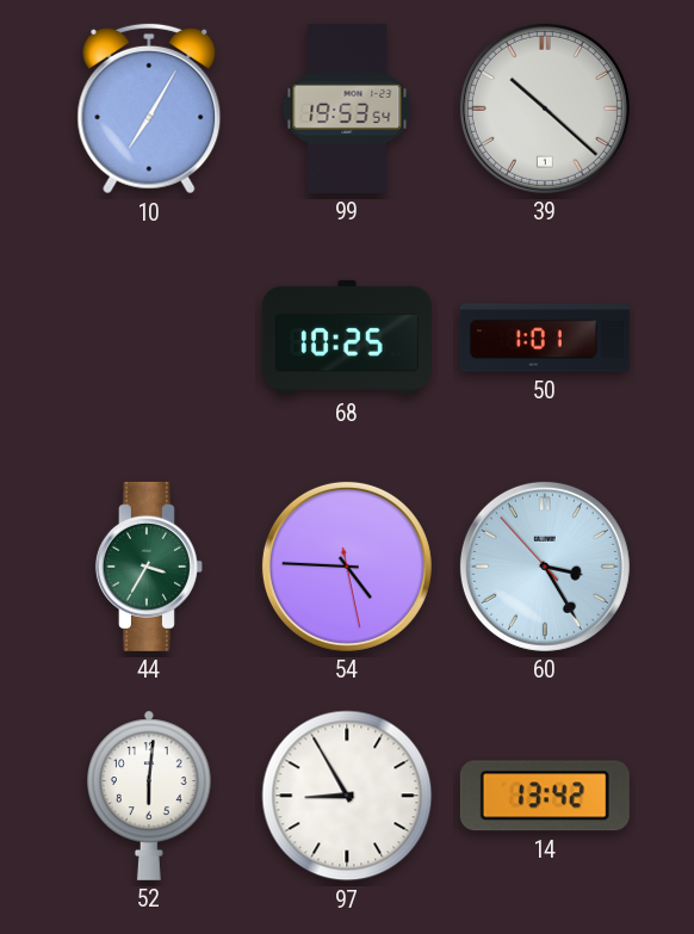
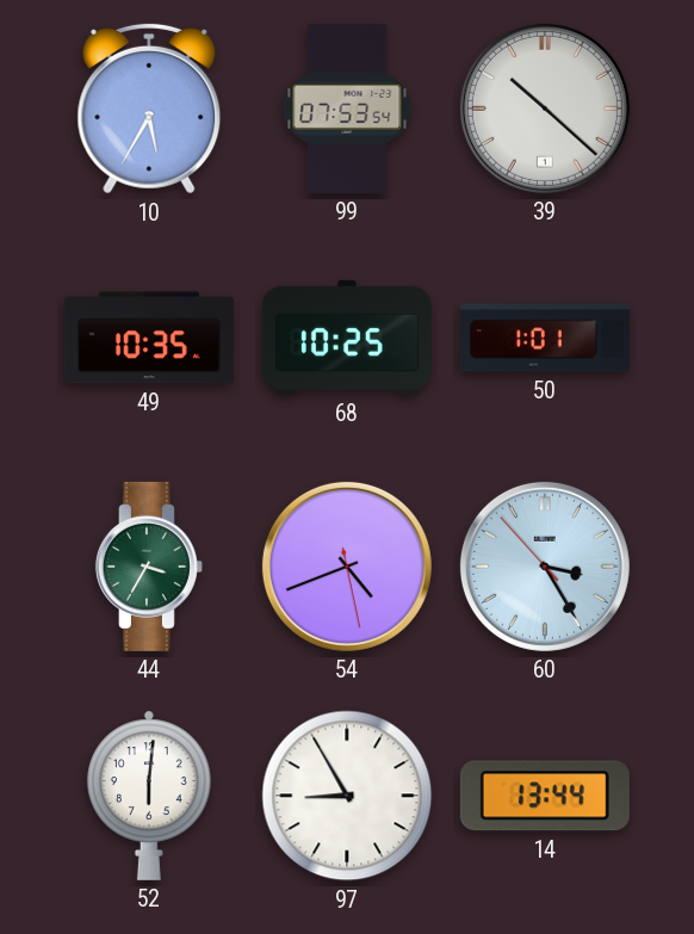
10: 7:05 -> 5:35
99: 19:53 -> 07:53
49: none -> 10:35
54: 4:45 -> 4:41
14: 13:42 -> 13:44
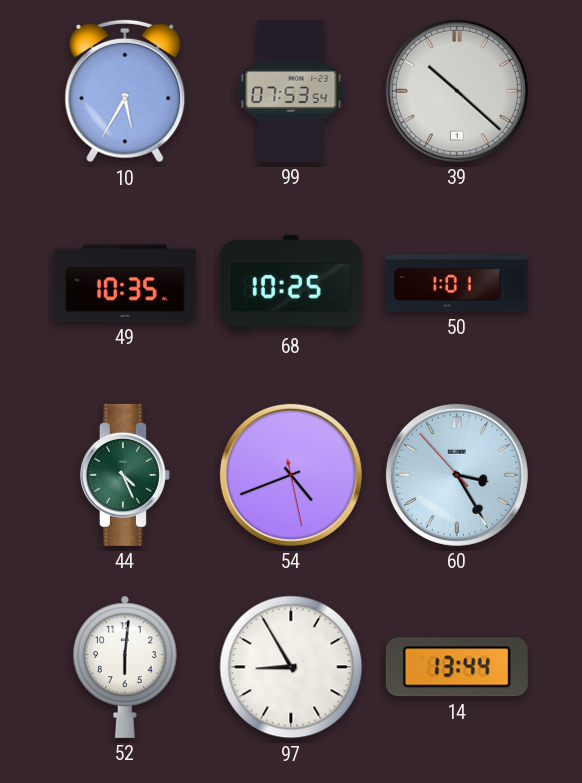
44: 3:35 -> 4:26
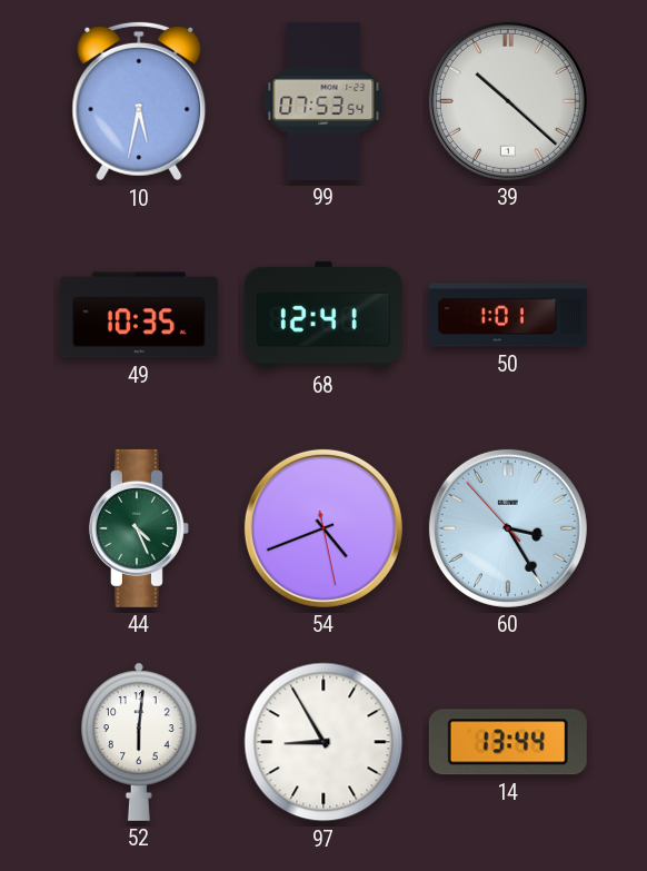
10: 5:35 -> 5:32
68: 10:25 -> 12:41
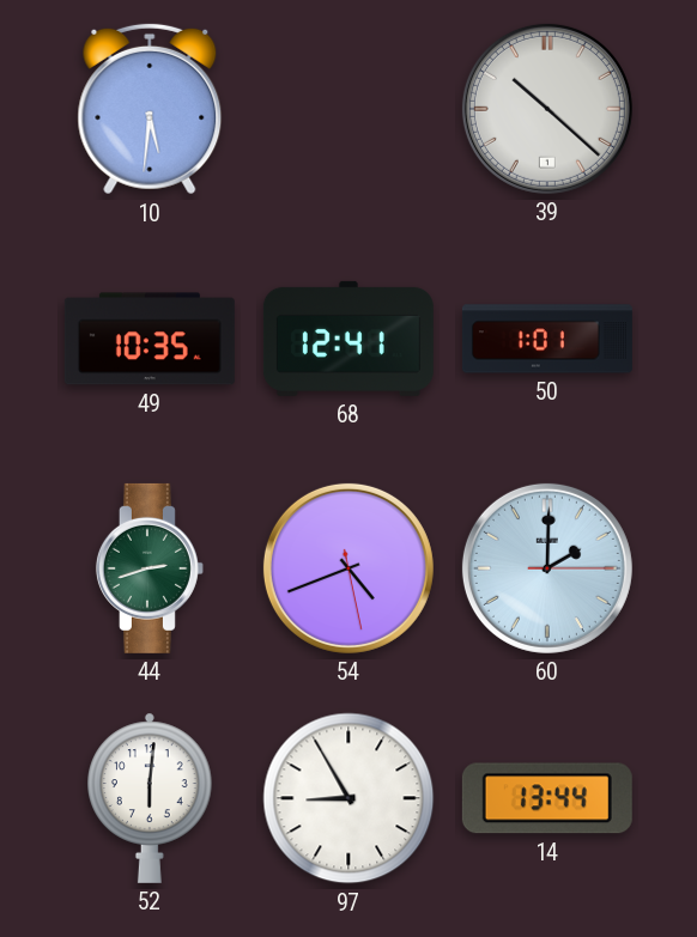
10: 5:32 -> 5:31
99: 07:53 -> none
44: 4:26 -> 2:42
60: 3:24 -> 2:00
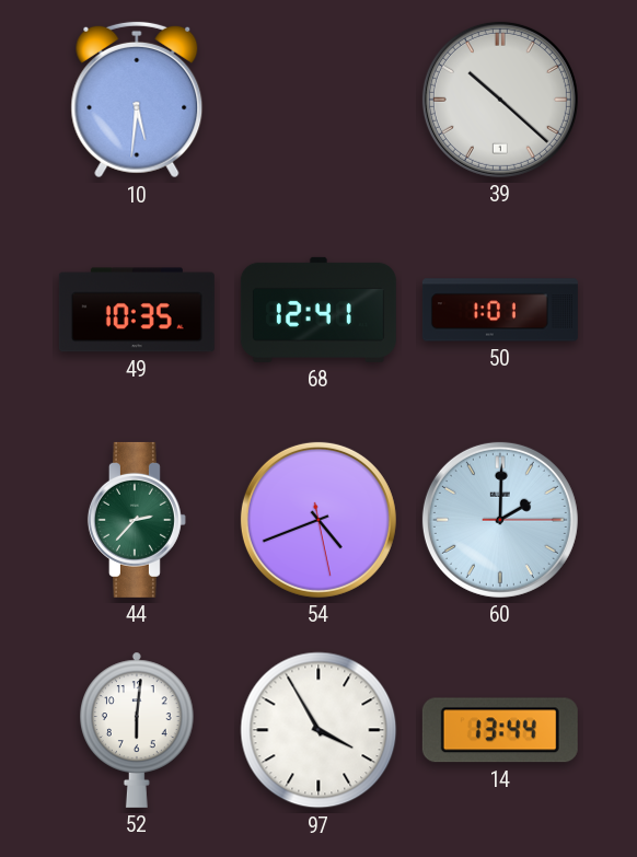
44: 2:42 -> 2:37
97: 8:55 -> 3:55
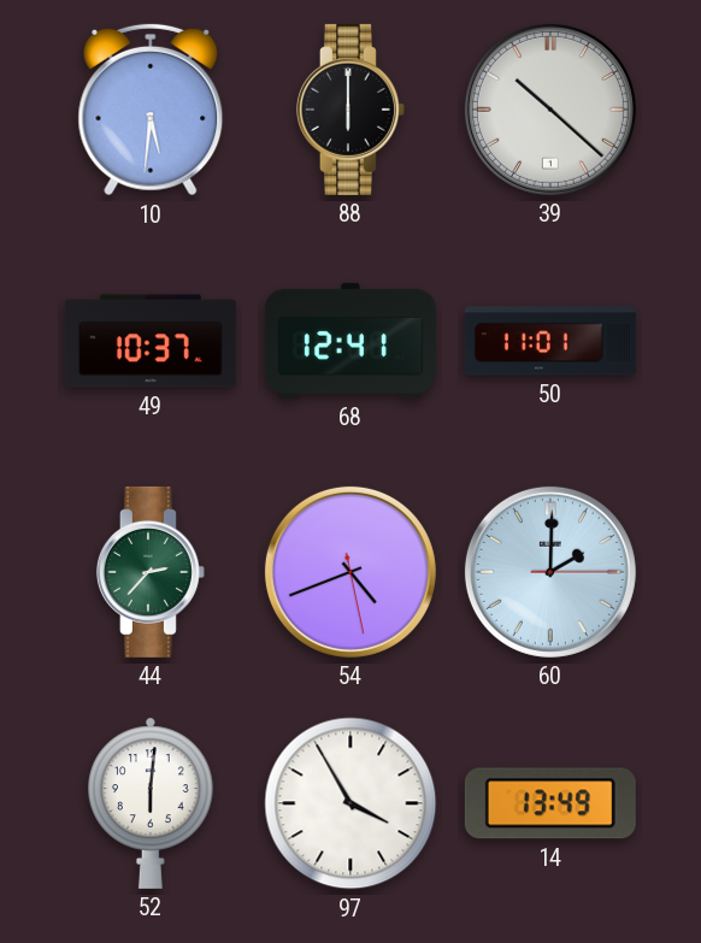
88: none -> 6:00
49: 10:35 -> 10:37
50: 1:01 -> 11:01
14: 13:44 -> 13:49
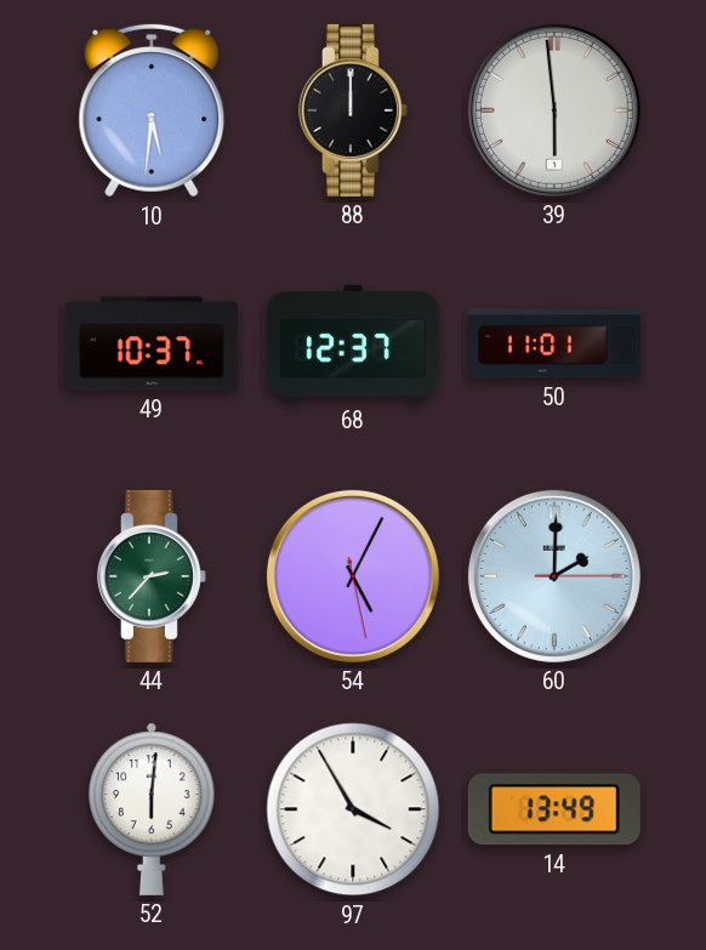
88: 6:00 -> 12:00
39: 10:22 -> 5:59
68: 12:41 -> 12:37
54: 4:41 -> 5:04
